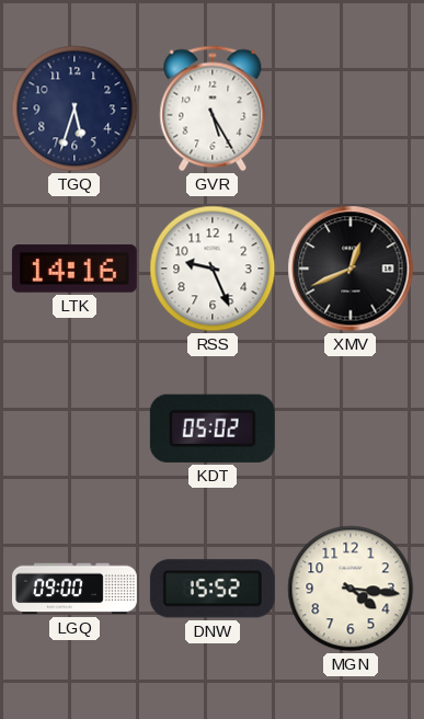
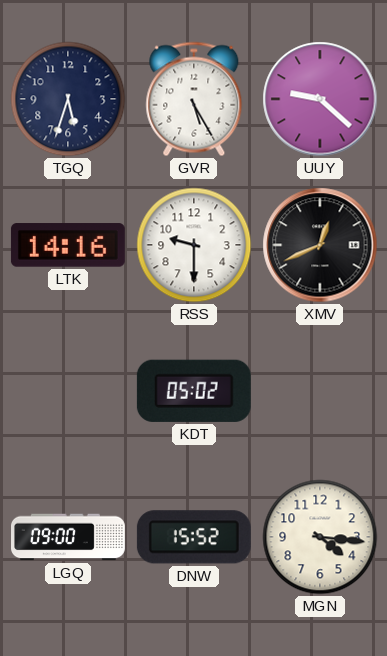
UUY: none -> 9:22
RSS: 9:26 -> 9:30
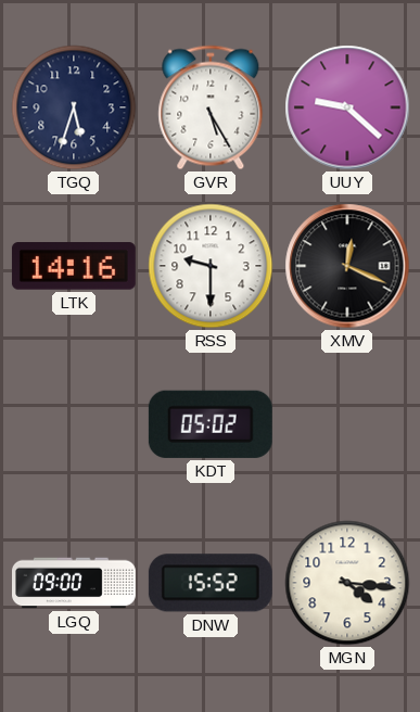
XMV: 12:41 -> 12:19
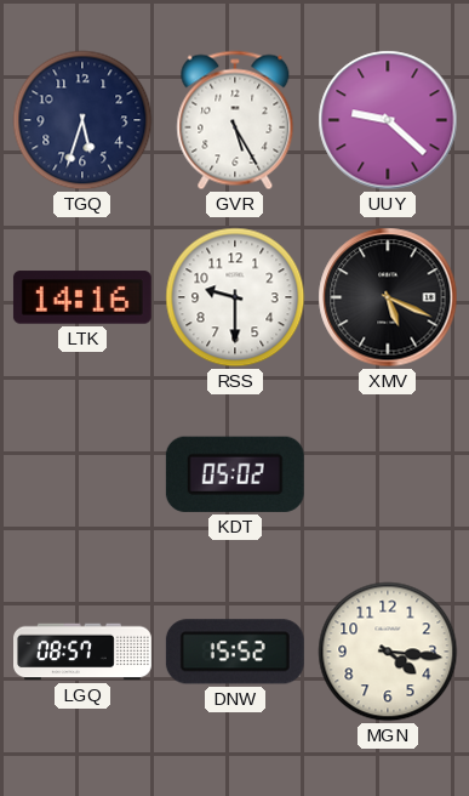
XMV: 12:19 -> 5:19
LGQ: 09:00 -> 08:57
